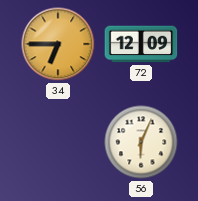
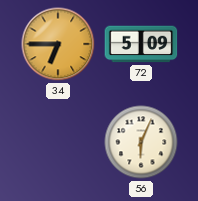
72: 12:09 -> 5:09
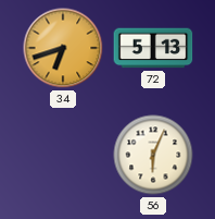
34: 6:45 -> 6:42
72: 5:09 -> 5:13
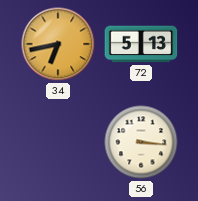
34: 6:42 -> 6:43
56: 6:04 -> 3:16
